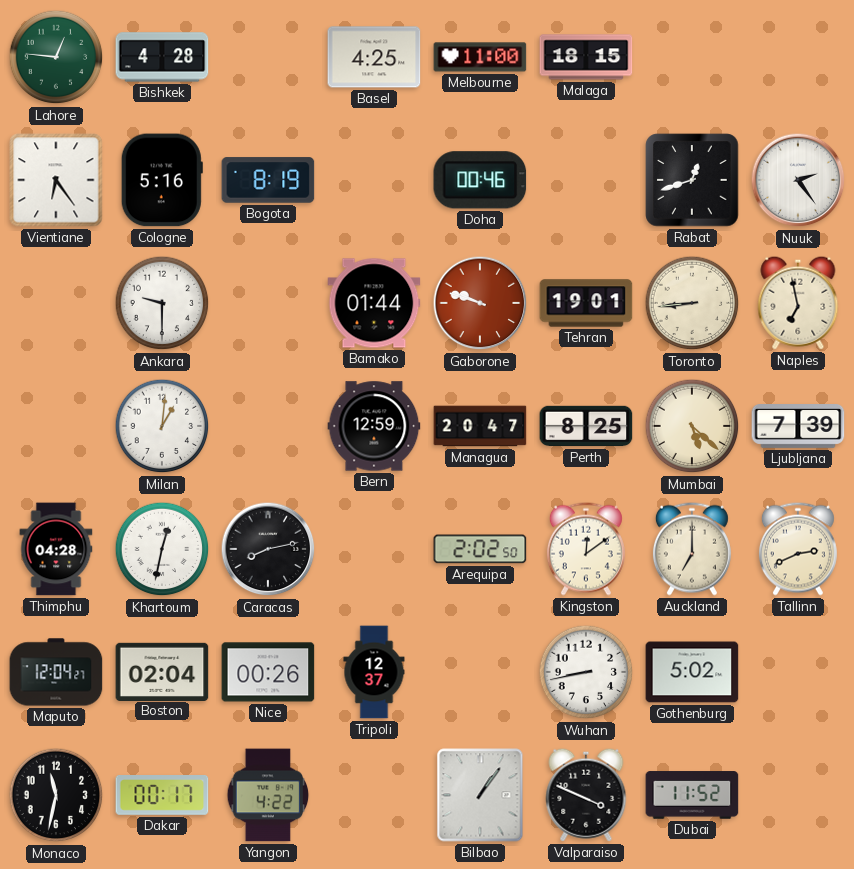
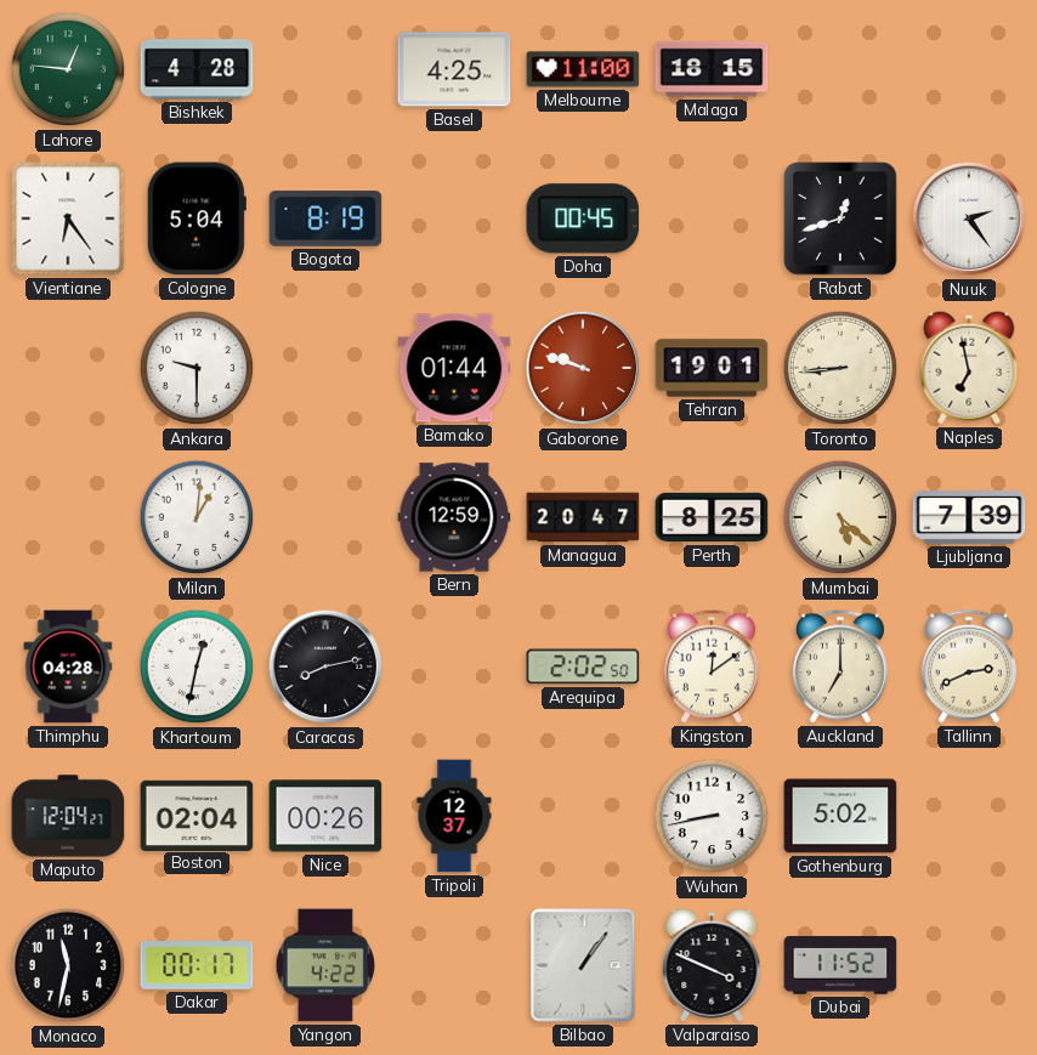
Cologne: 5:16 -> 5:04
Doha: 00:46 -> 00:45
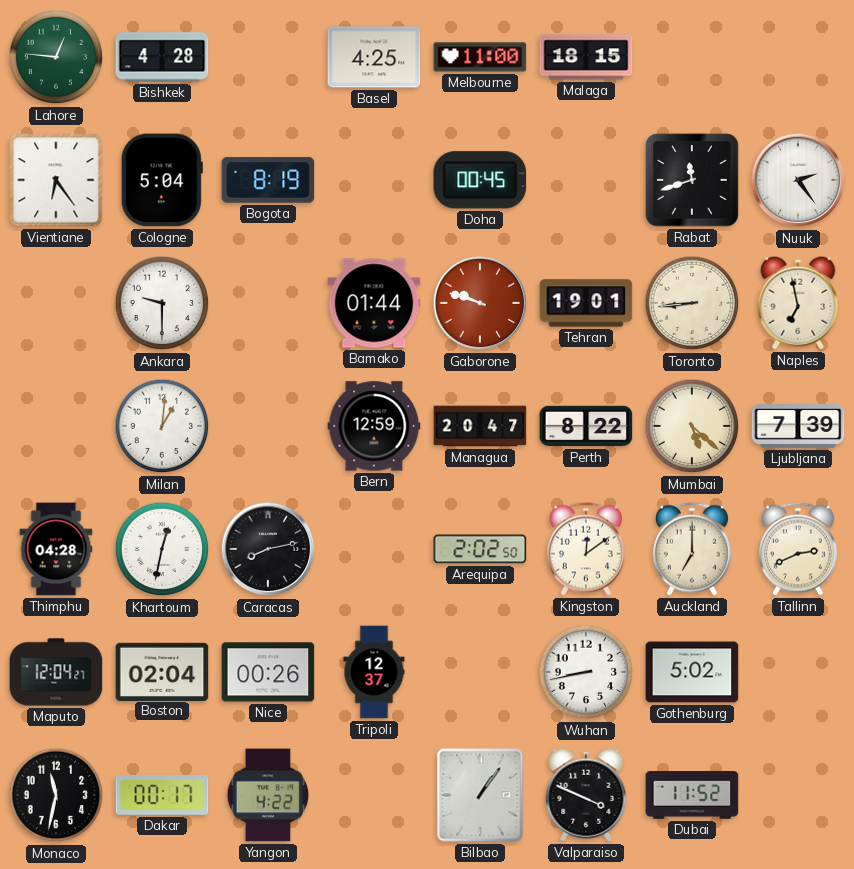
Rabat: 12:42 -> 11:42
Perth: 8:25 -> 8:22
